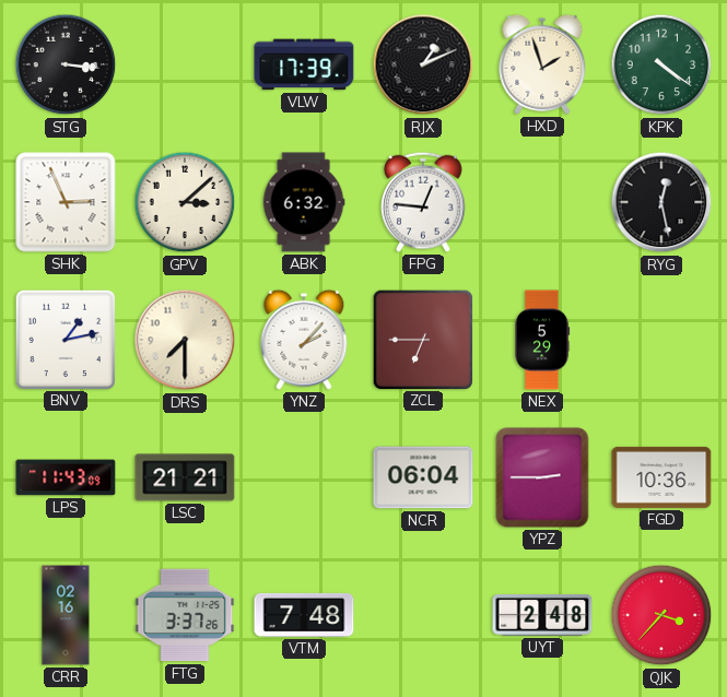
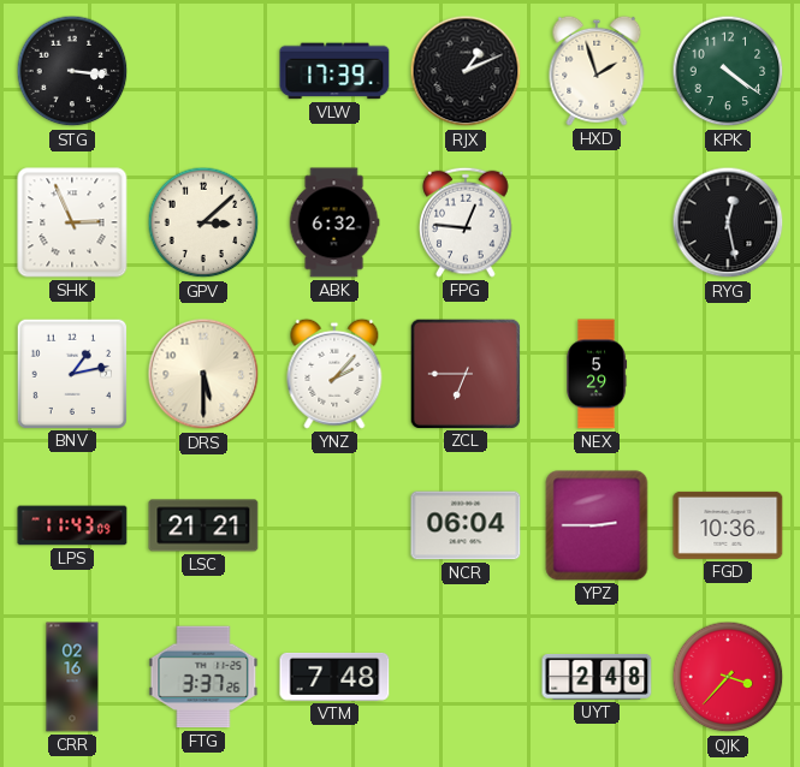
DRS: 7:30 -> 5:30
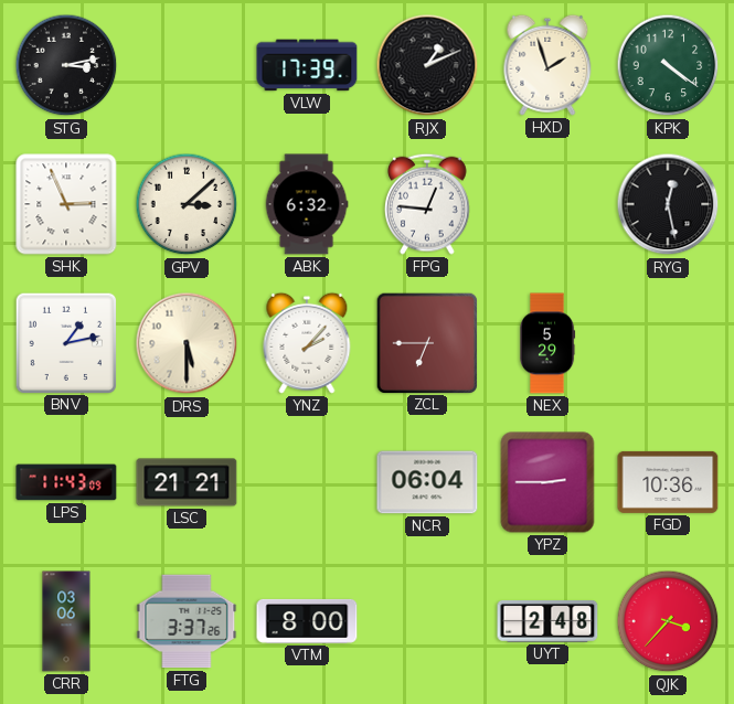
STG: 3:16 -> 3:13
CRR: 02:16 -> 03:06
VTM: 7:48 -> 8:00
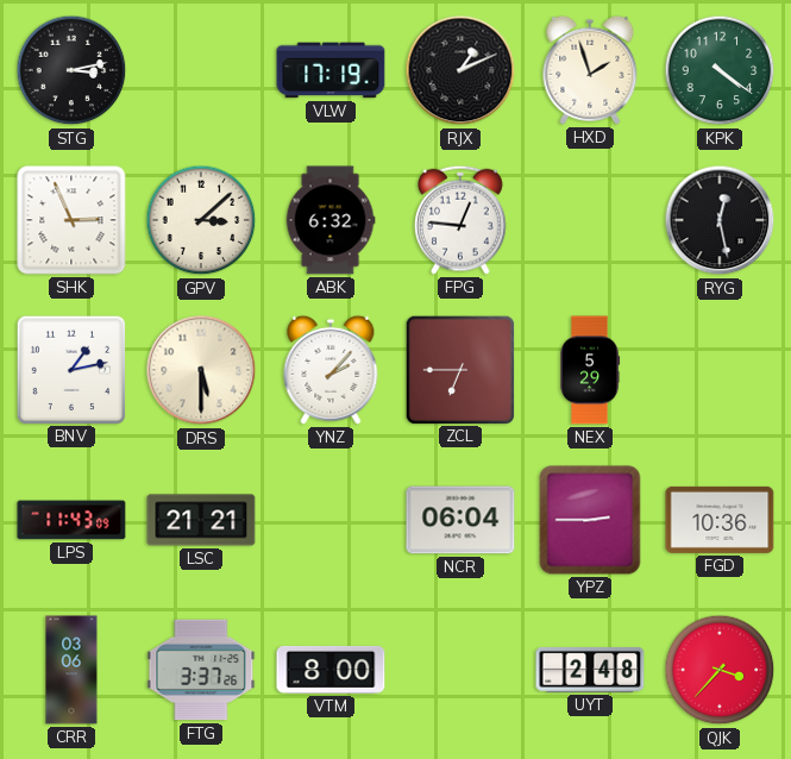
VLW: 17:39 -> 17:19
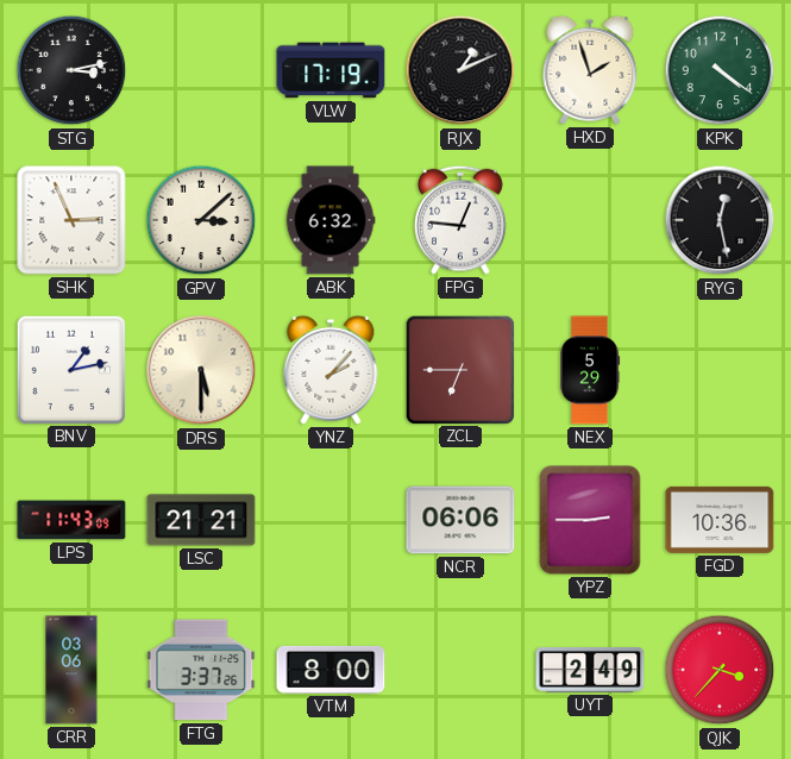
NCR: 06:04 -> 06:06
UYT: 2:48 -> 2:49
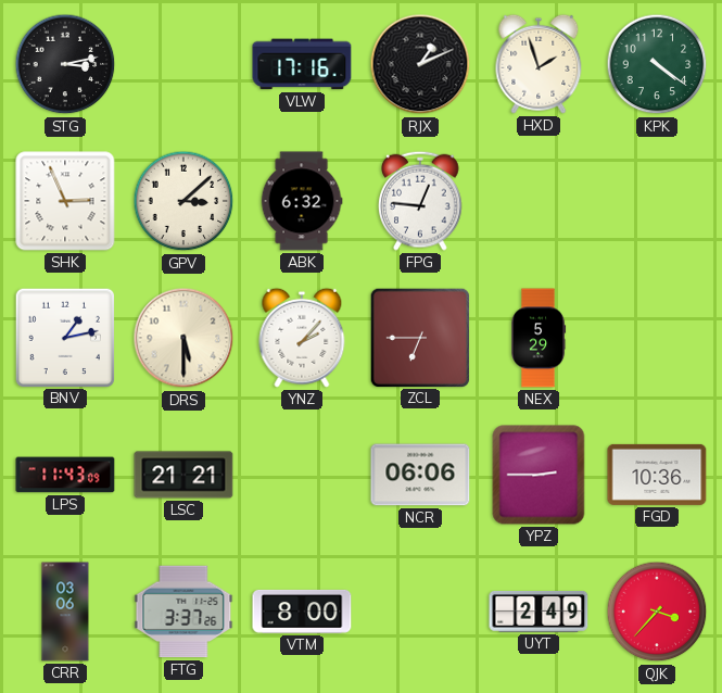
VLW: 17:19 -> 17:16
RYG: 12:28 -> none
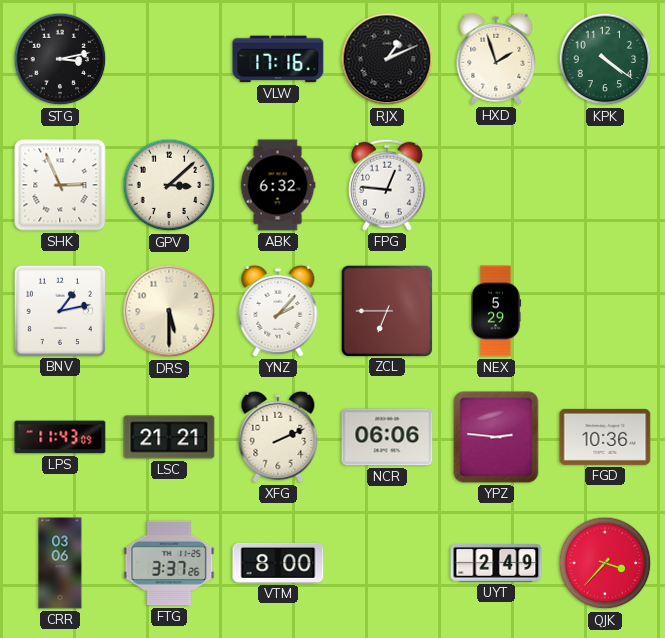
XFG: none -> 2:11
YPZ: 2:45 -> 2:46
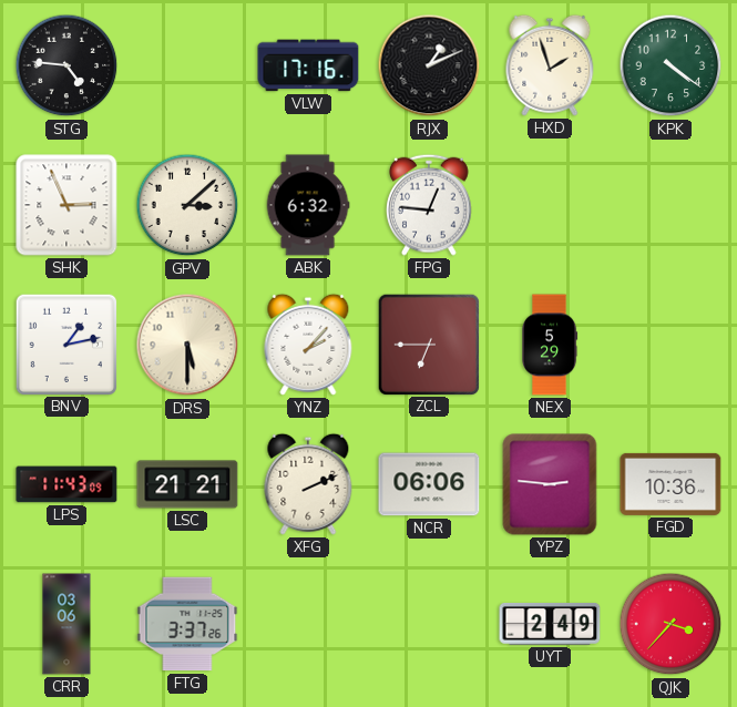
STG: 3:13 -> 4:46
VTM: 8:00 -> none
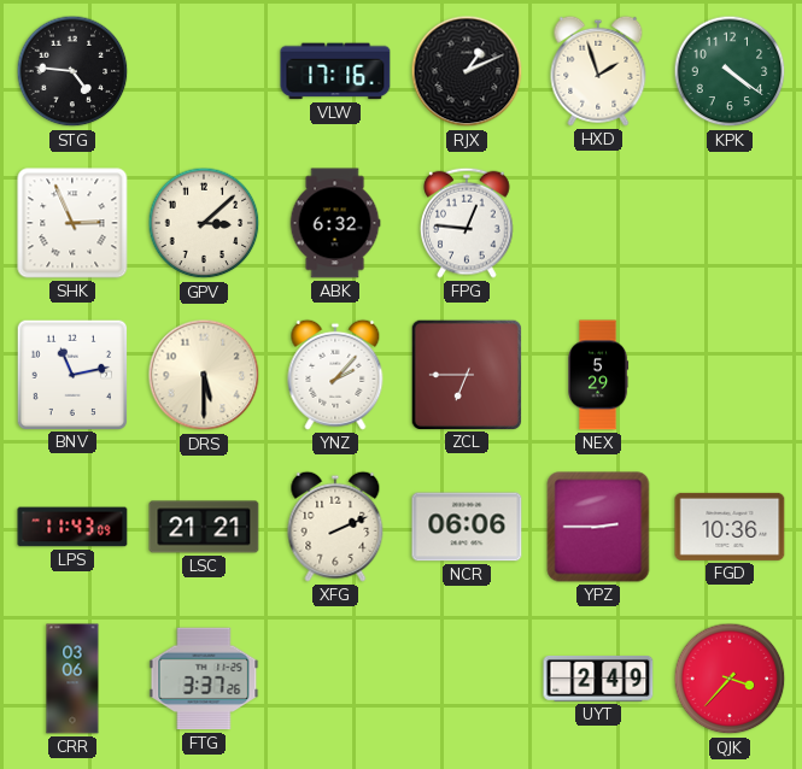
BNV: 1:13 -> 11:13
YPZ: 2:46 -> 2:45
